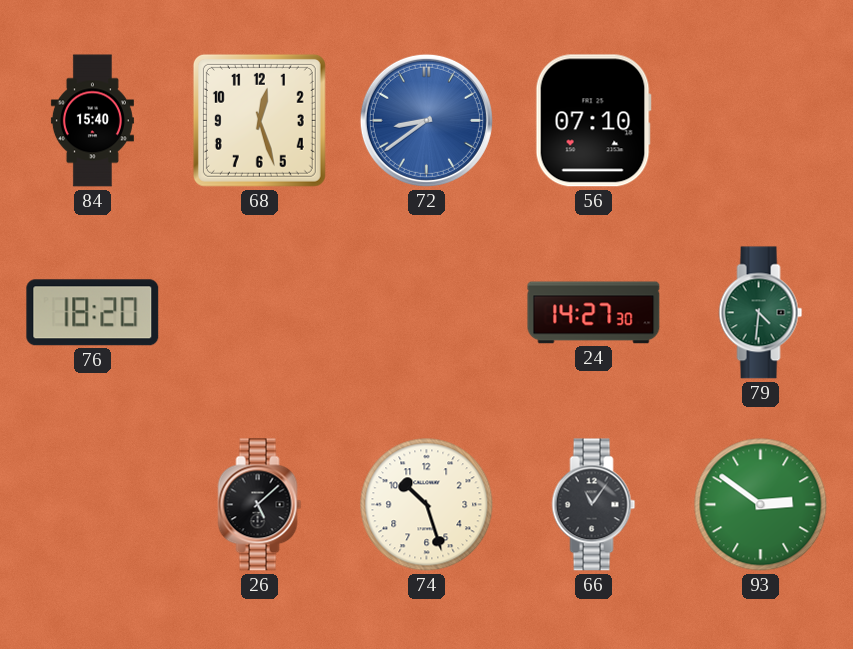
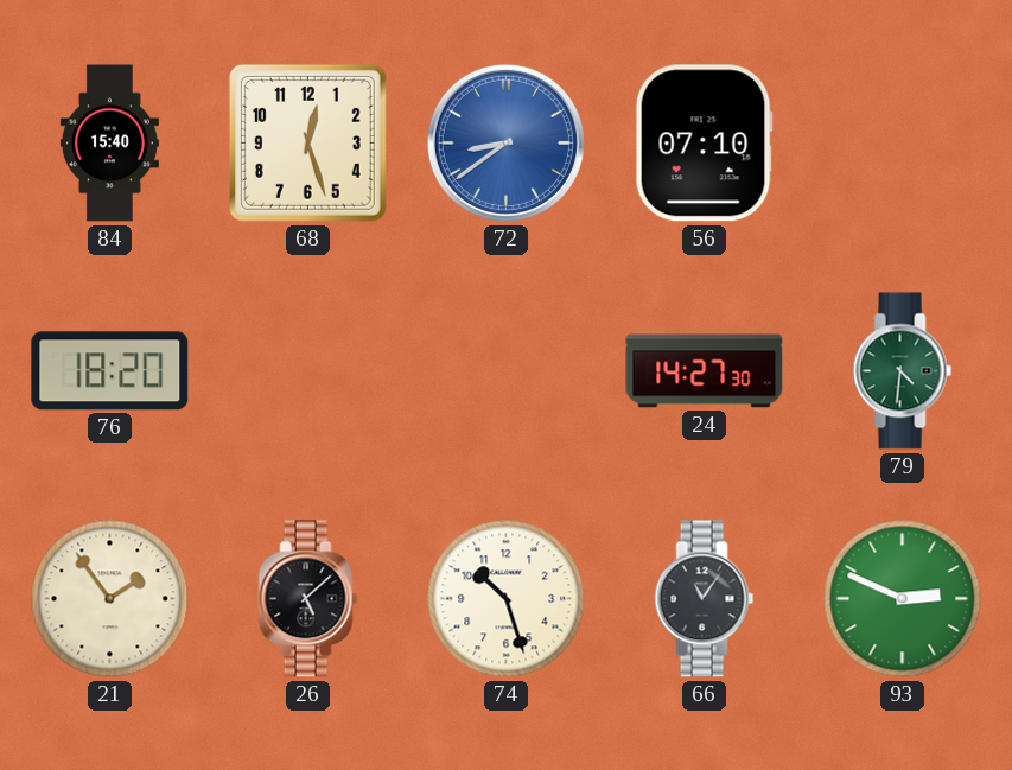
21: none -> 1:54
93: 2:51 -> 2:49
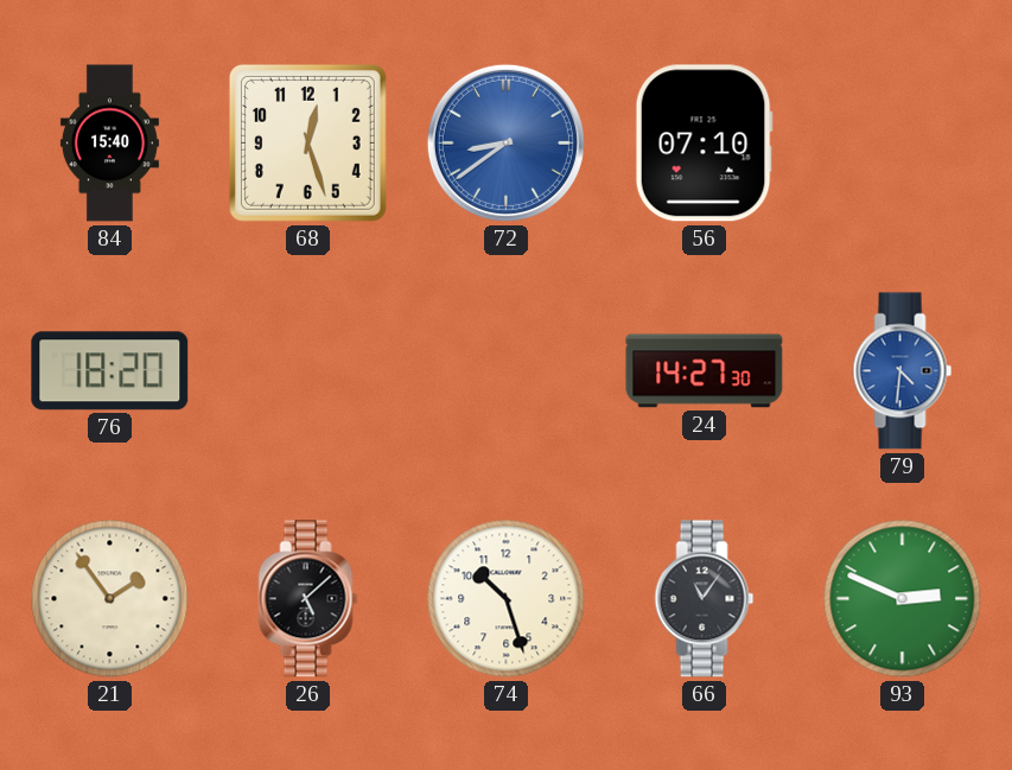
79 dial: green -> blue
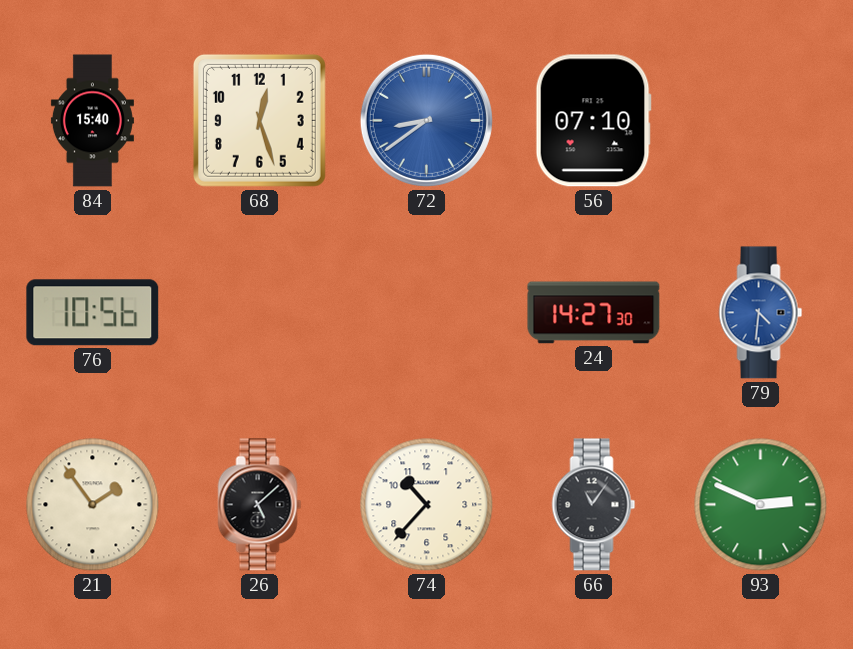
76: 18:20 -> 10:56
74: 10:27 -> 10:37
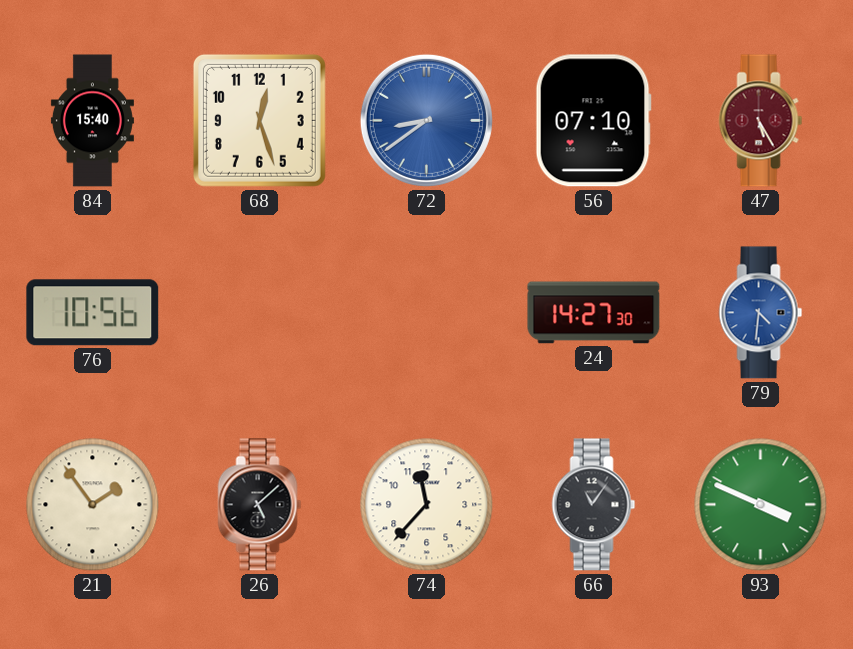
47: none -> 5:25
74: 10:37 -> 11:37
93: 2:49 -> 3:49
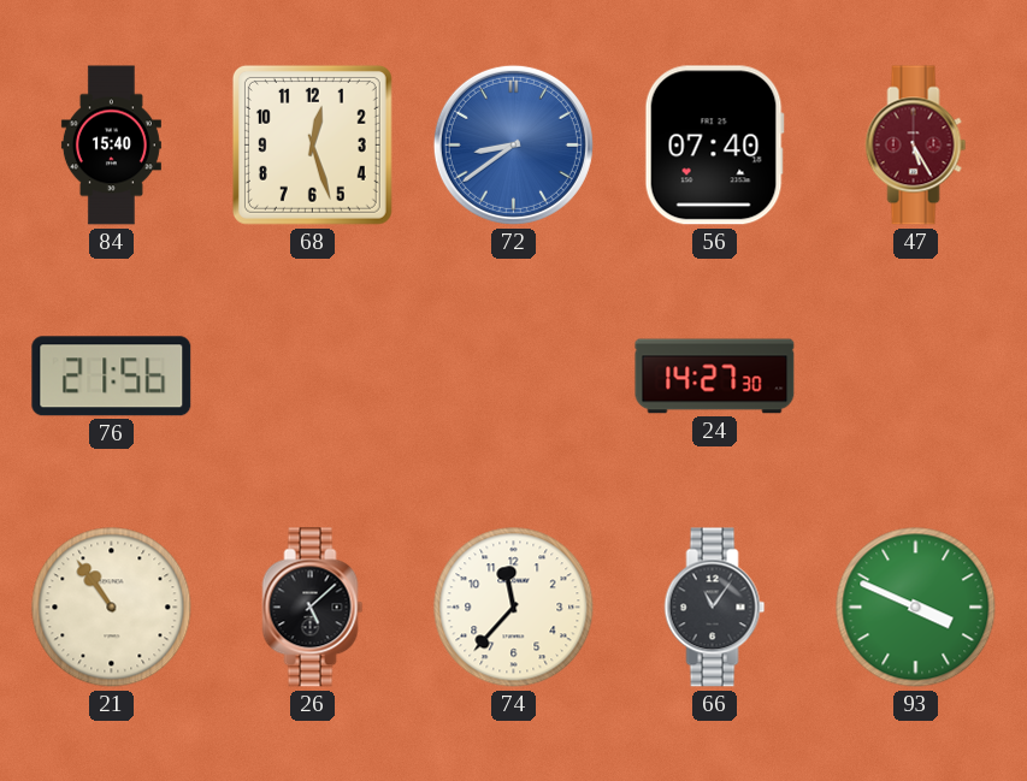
56: 07:10 -> 07:40
76: 10:56 -> 21:56
79: 4:31 -> none
21: 1:54 -> 10:54
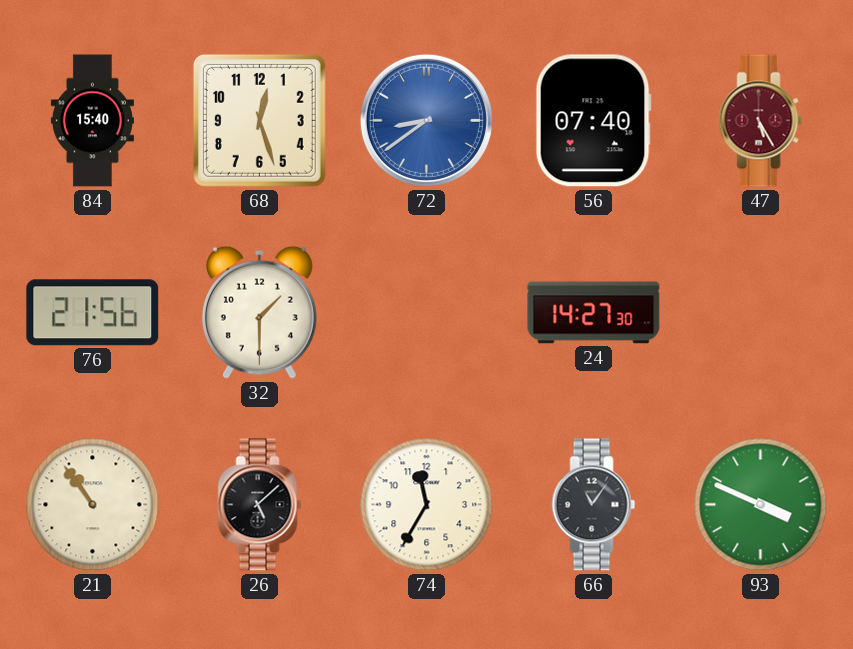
32: none -> 1:30
74: 11:37 -> 11:35
